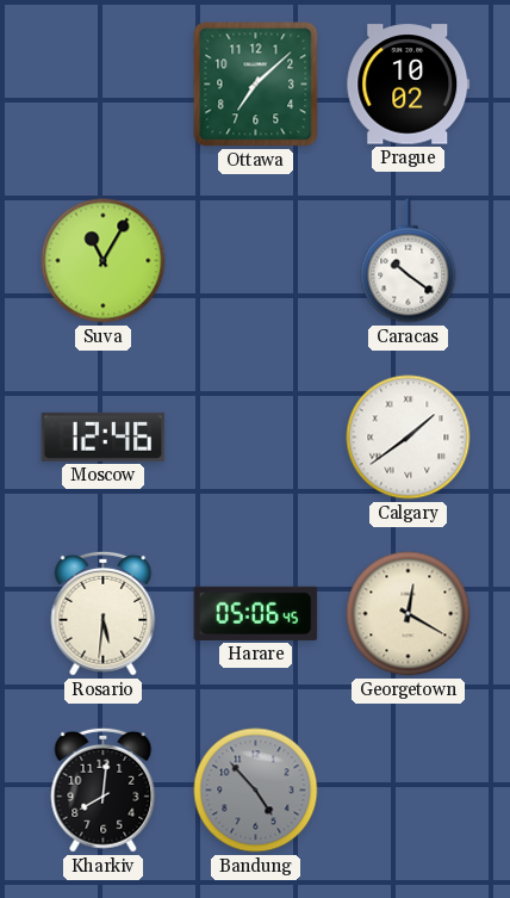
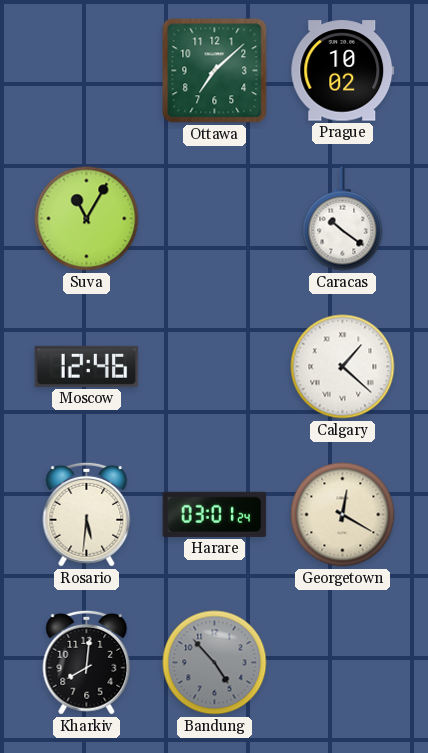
Calgary: 1:39 -> 1:22
Harare: 05:06 -> 03:01
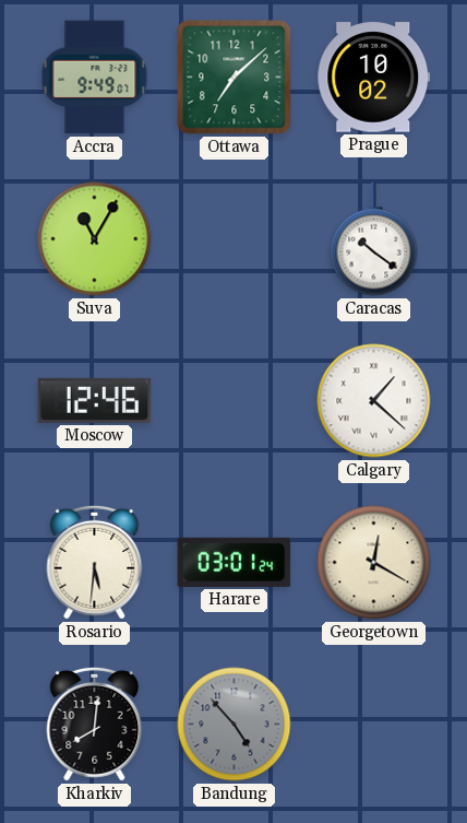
Accra: none -> 9:49
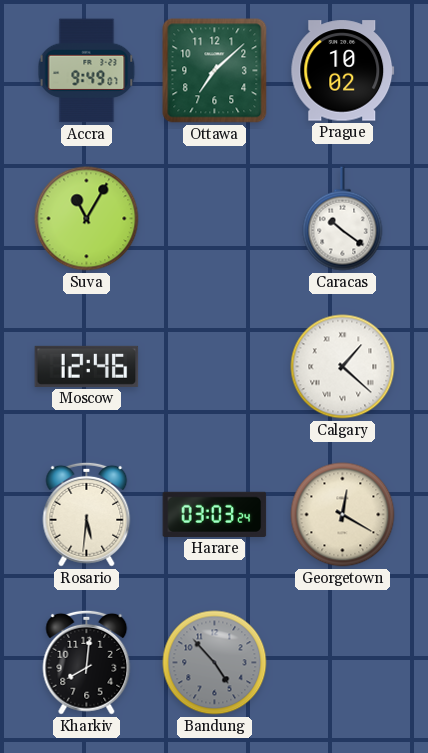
Harare: 03:01 -> 03:03
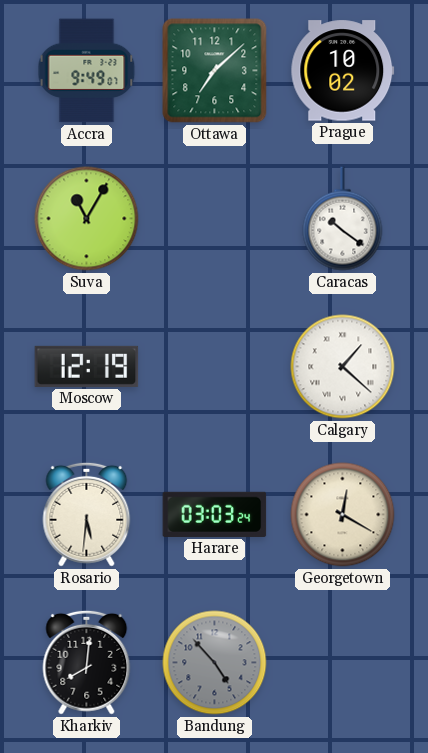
Moscow: 12:46 -> 12:19
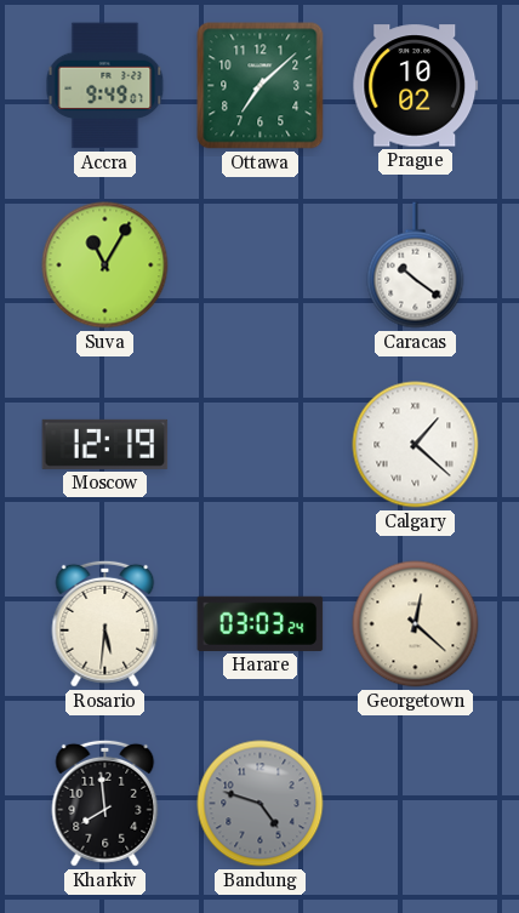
Georgetown: 12:20 -> 12:22
Kharkiv: 8:01 -> 7:59
Bandung: 4:53 -> 4:48
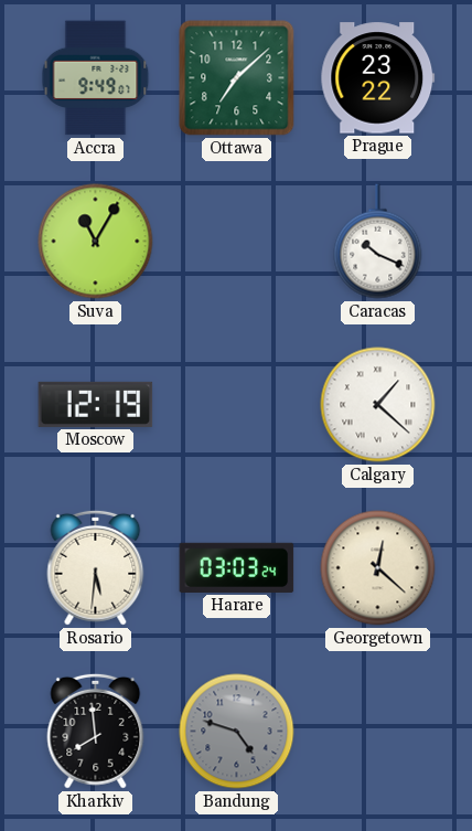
Prague: 10:02 -> 23:22
Caracas: 10:21 -> 10:19
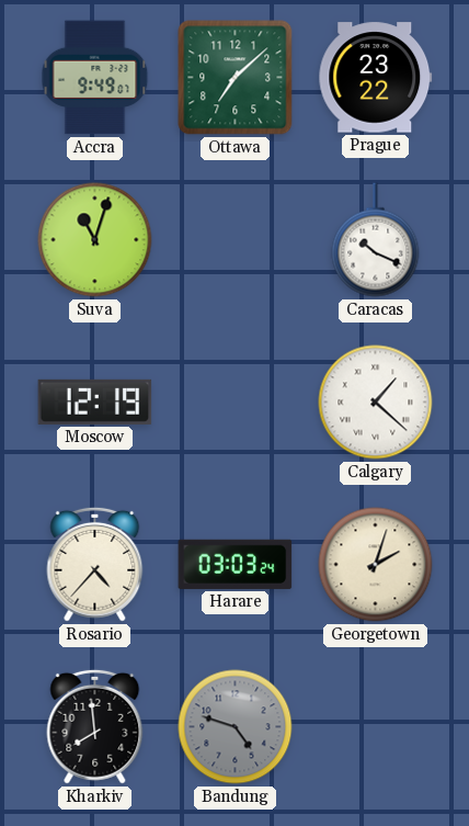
Suva: 11:05 -> 11:03
Rosario: 5:31 -> 4:37
Georgetown: 12:22 -> 2:03
